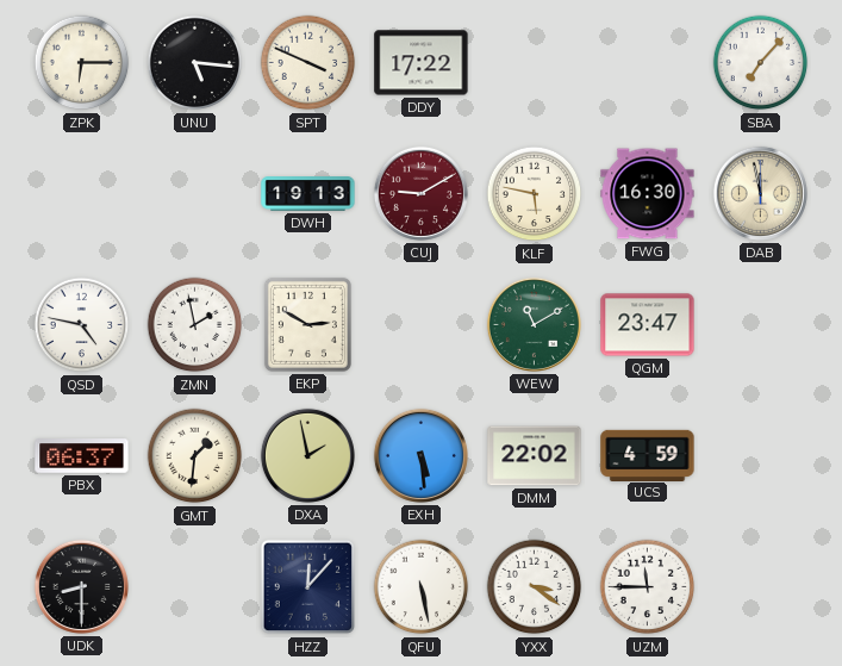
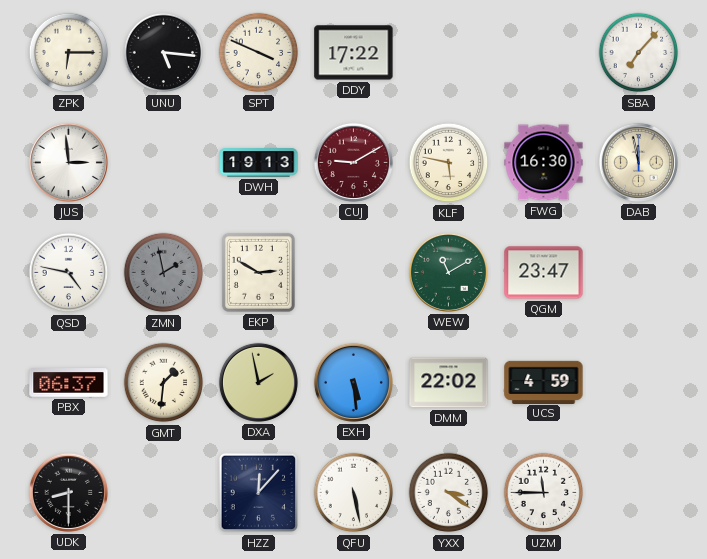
JUS: none -> 2:59
ZMN dial: white -> grey
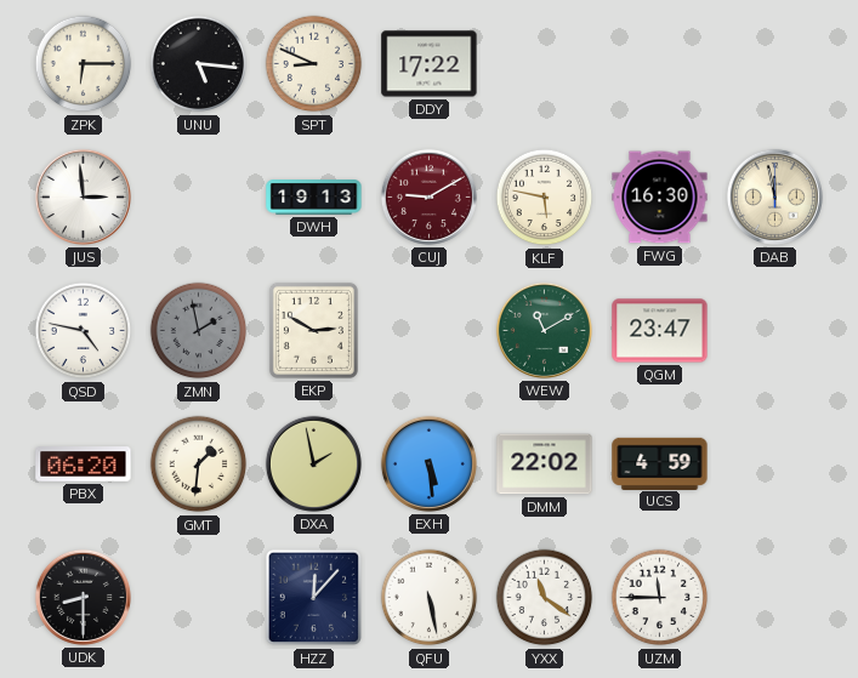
SPT: 3:49 -> 8:49
SBA: 7:07 -> none
PBX: 06:37 -> 06:20
YXX: 3:21 -> 11:21
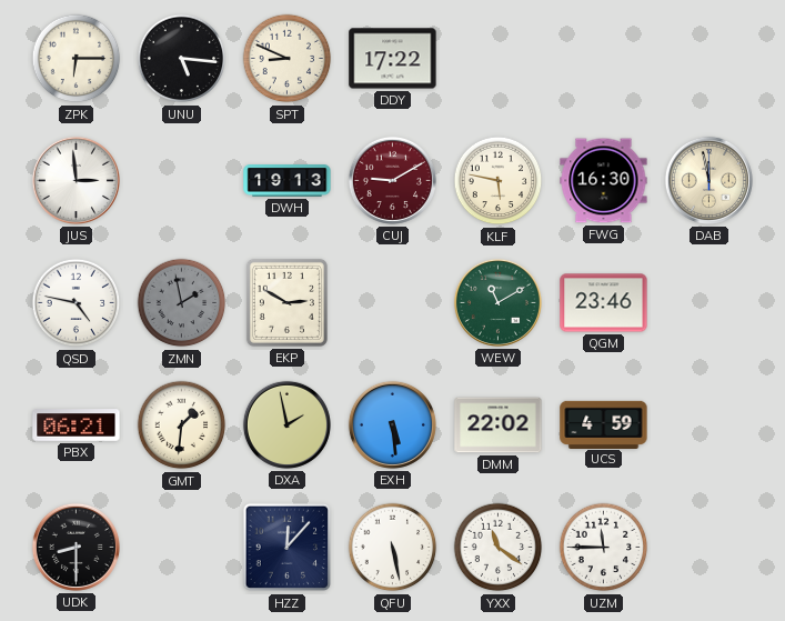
QGM: 23:47 -> 23:46
PBX: 06:20 -> 06:21
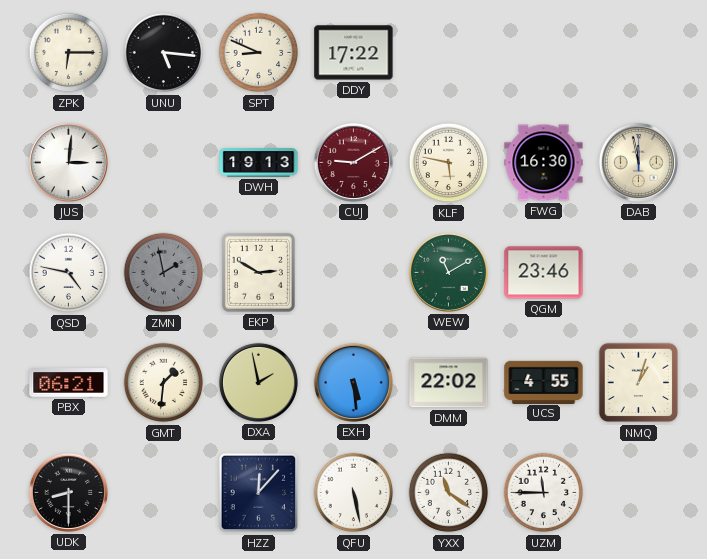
JUS: 2:59 -> 3:01
UCS: 4:59 -> 4:55
NMQ: none -> 1:03
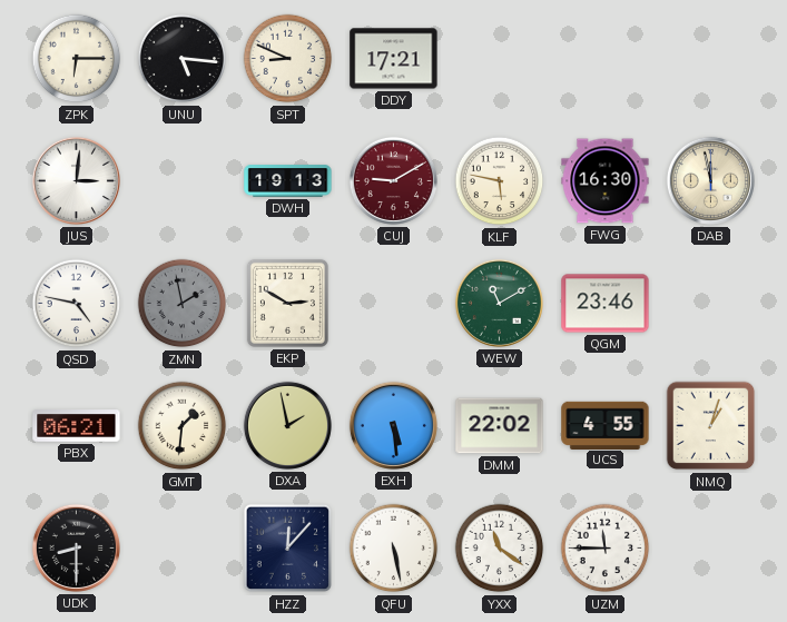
DDY: 17:22 -> 17:21
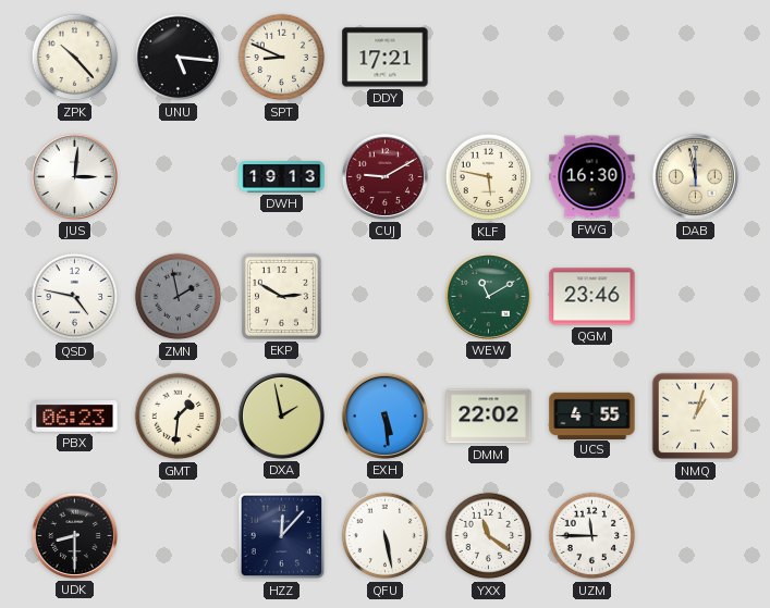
ZPK: 6:15 -> 10:23
PBX: 06:21 -> 06:23
